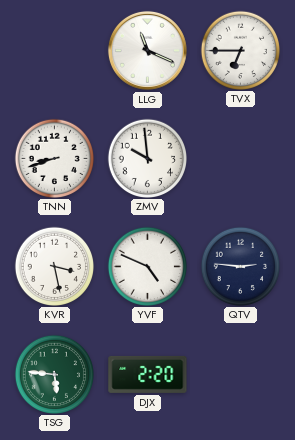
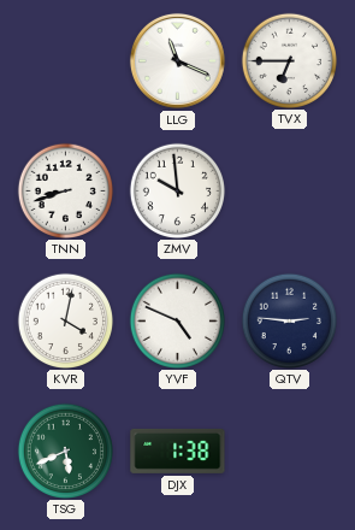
KVR: 3:28 -> 4:02
TSG: 5:46 -> 5:41
DJX: 2:20 -> 1:38
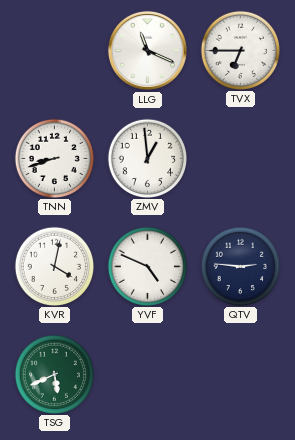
ZMV: 9:59 -> 12:59
DJX: 1:38 -> none
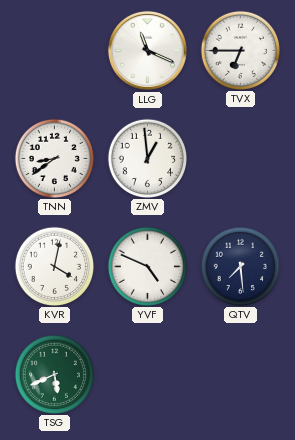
TNN: 8:42 -> 8:39
QTV: 2:46 -> 7:29
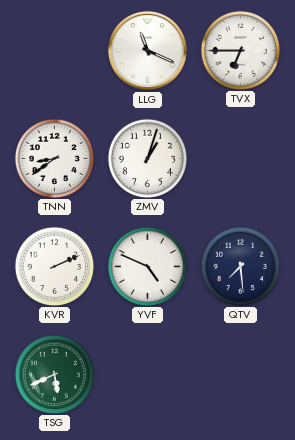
ZMV: 12:59 -> 1:03
KVR: 4:02 -> 2:11
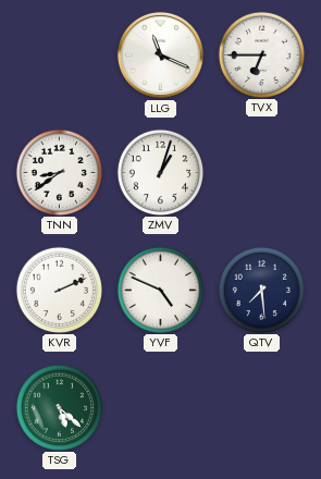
TSG: 5:41 -> 5:22
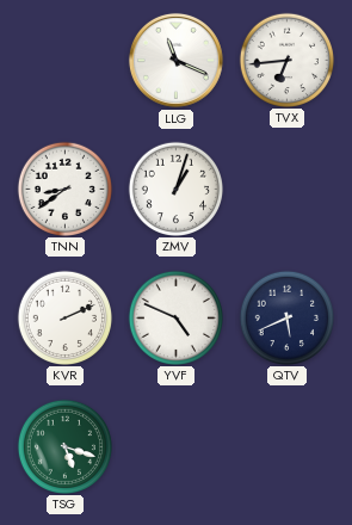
TVX: 6:45 -> 6:44
QTV: 7:29 -> 5:41
TSG: 5:22 -> 5:18
